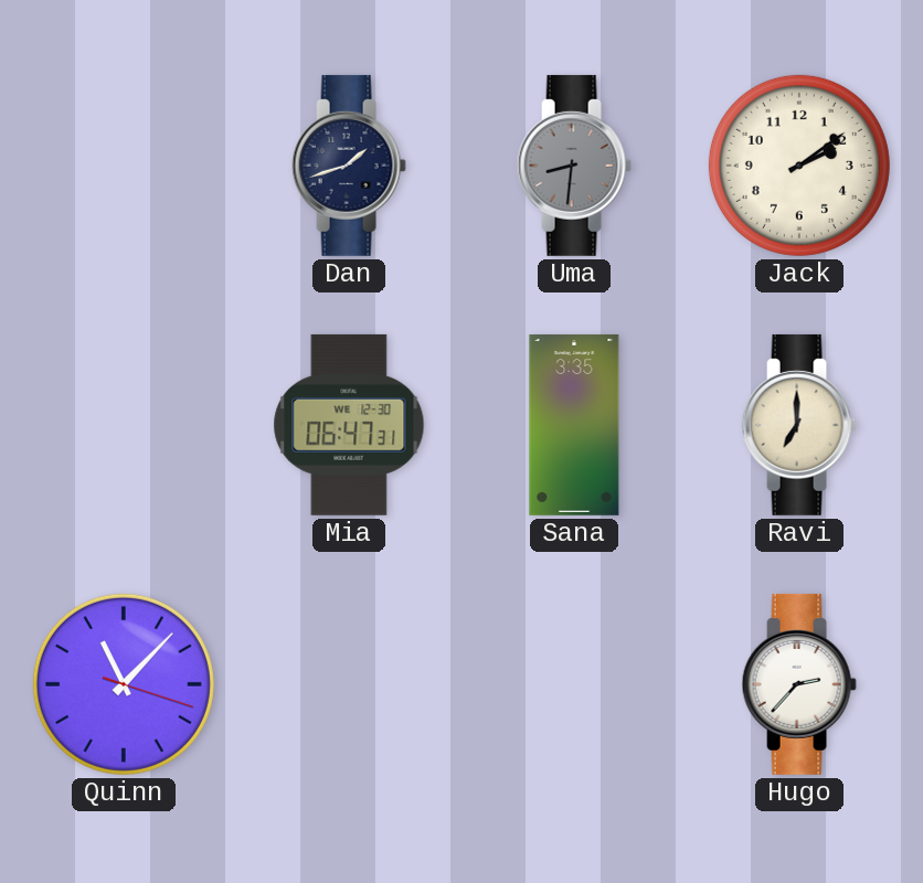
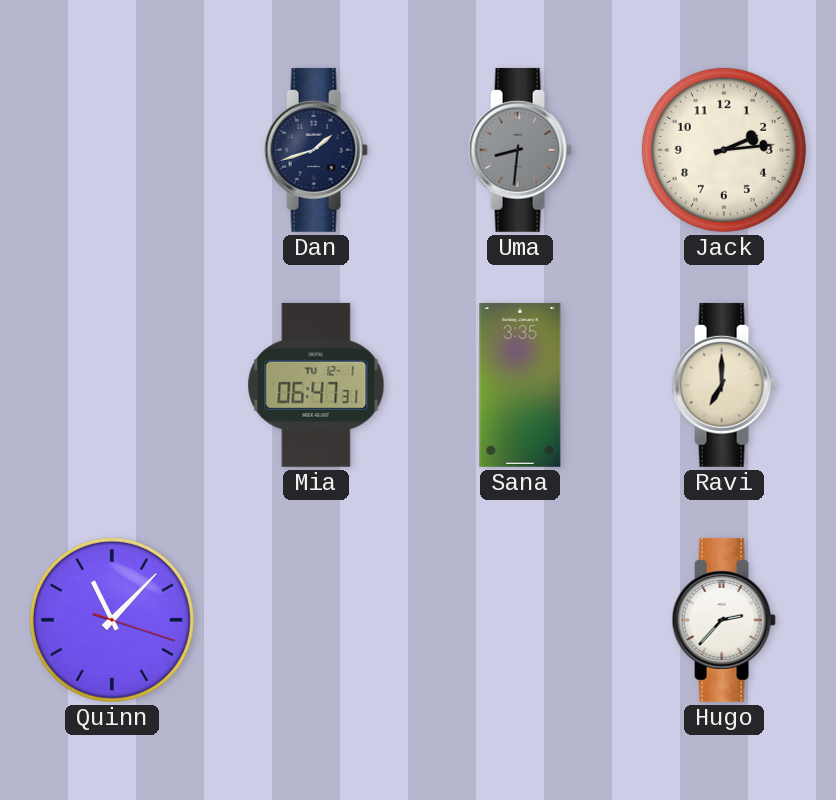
Jack: 2:09 -> 2:14
Mia date: WE 12-30 -> TU 12-1
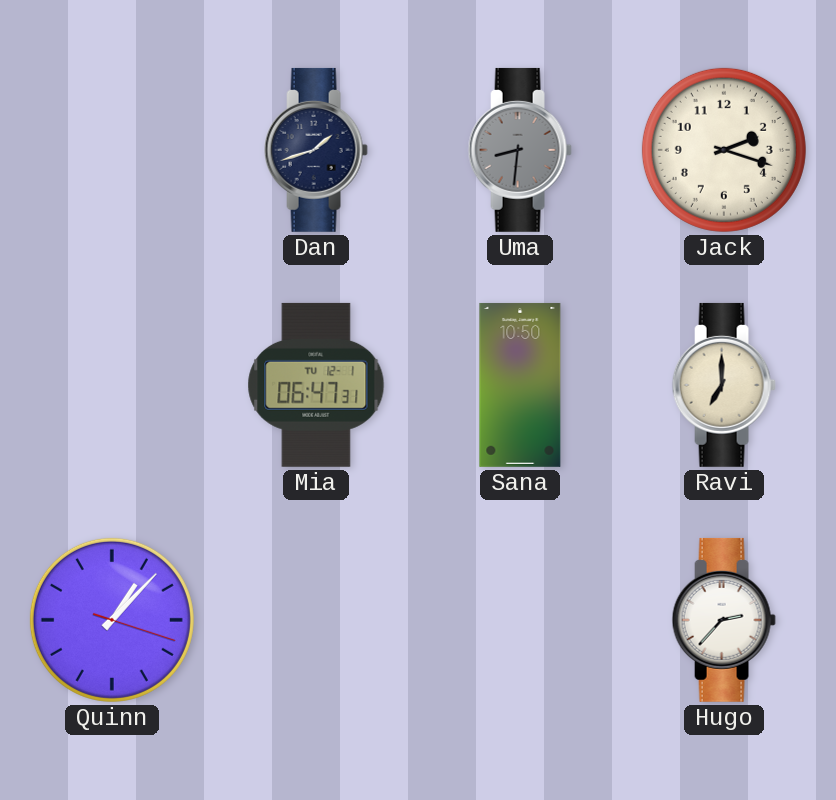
Jack: 2:14 -> 2:18
Sana: 3:35 -> 10:50
Quinn: 11:07 -> 1:07
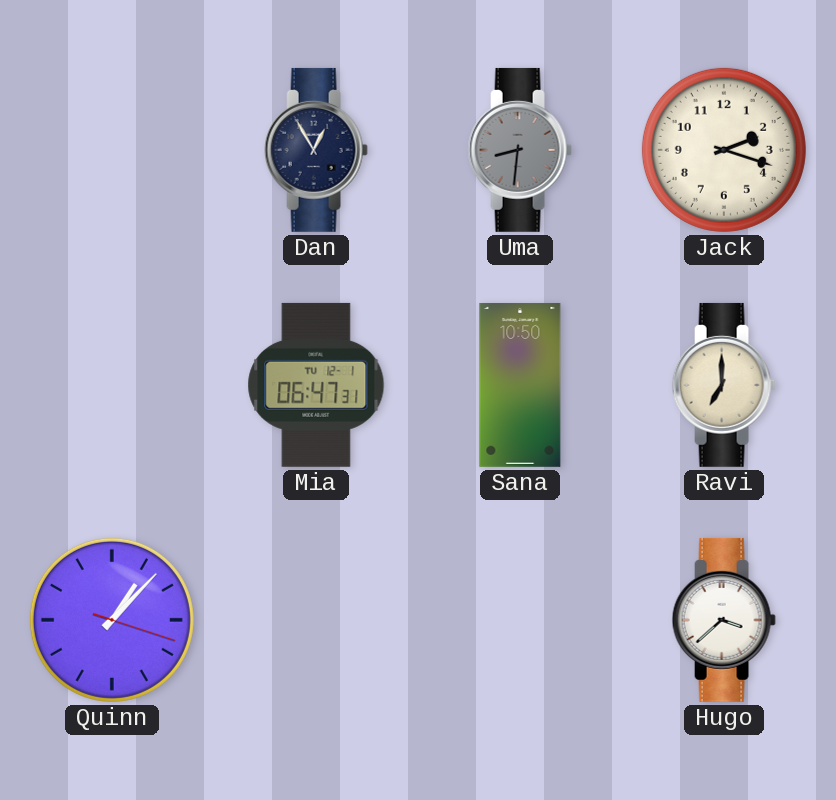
Dan: 1:42 -> 12:55
Hugo: 2:37 -> 3:38
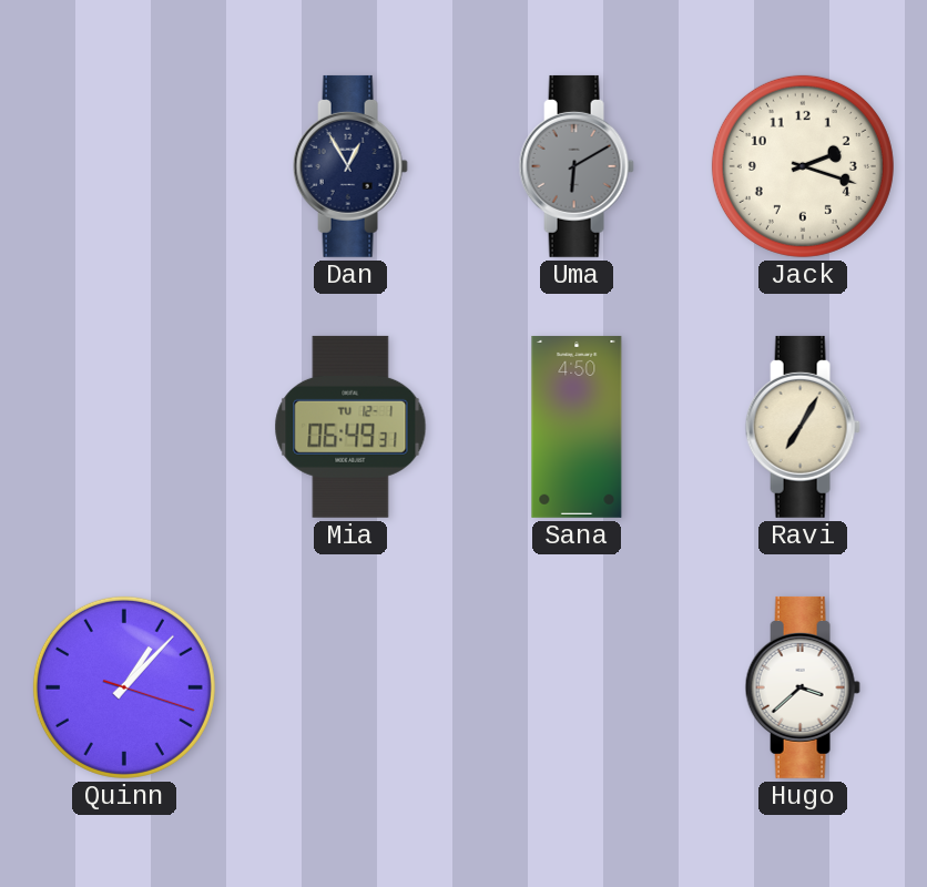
Uma: 8:31 -> 6:10
Mia: 06:47 -> 06:49
Sana: 10:50 -> 4:50
Ravi: 7:00 -> 7:05
